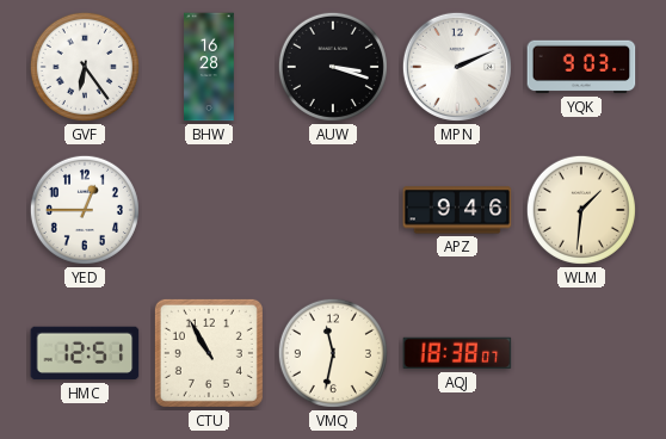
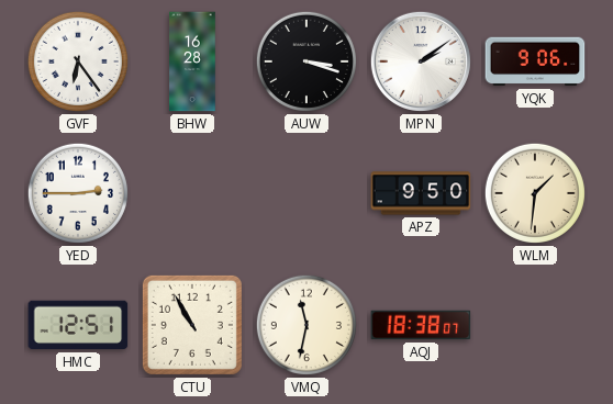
MPN: 2:11 -> 2:09
YQK: 9:03 -> 9:06
YED: 12:45 -> 2:45
APZ: 9:46 -> 9:50
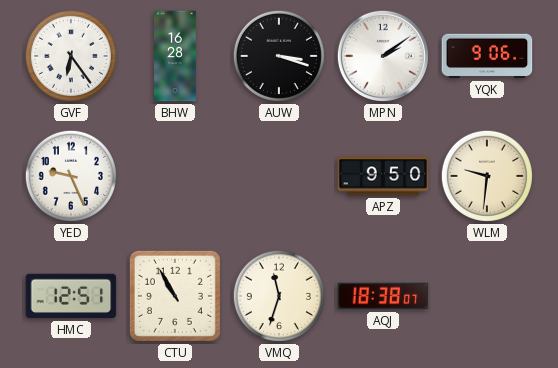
YED: 2:45 -> 9:26
WLM: 1:31 -> 9:31
VMQ: 11:32 -> 11:33
